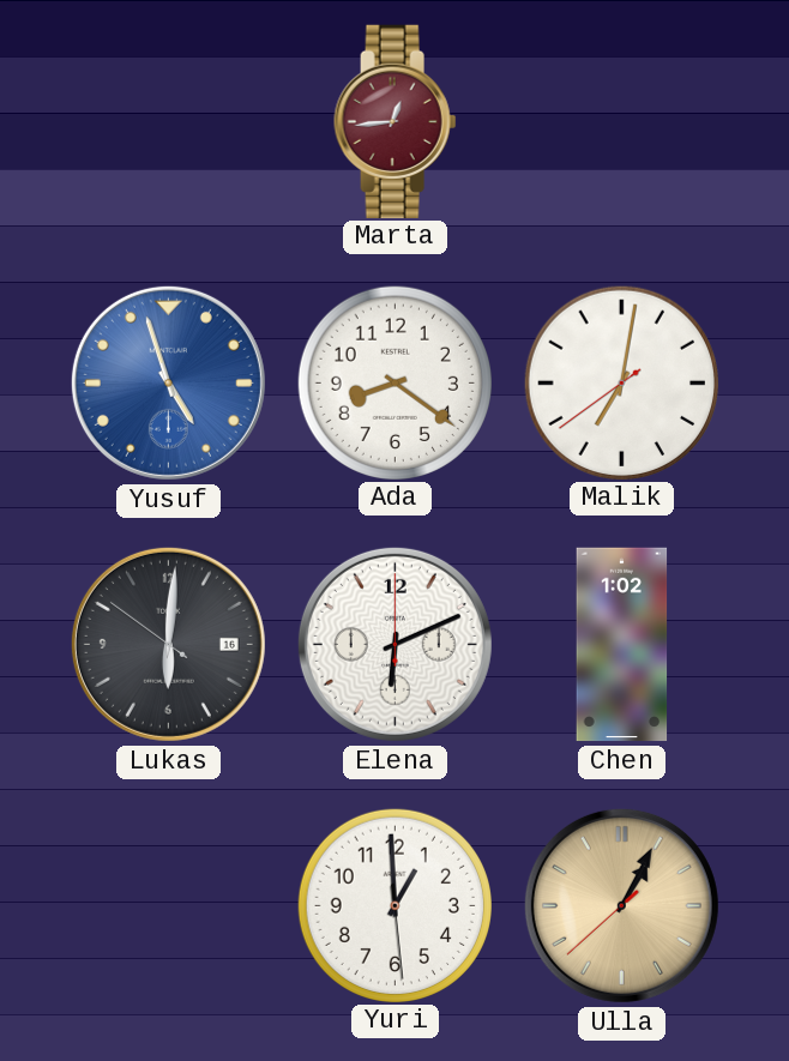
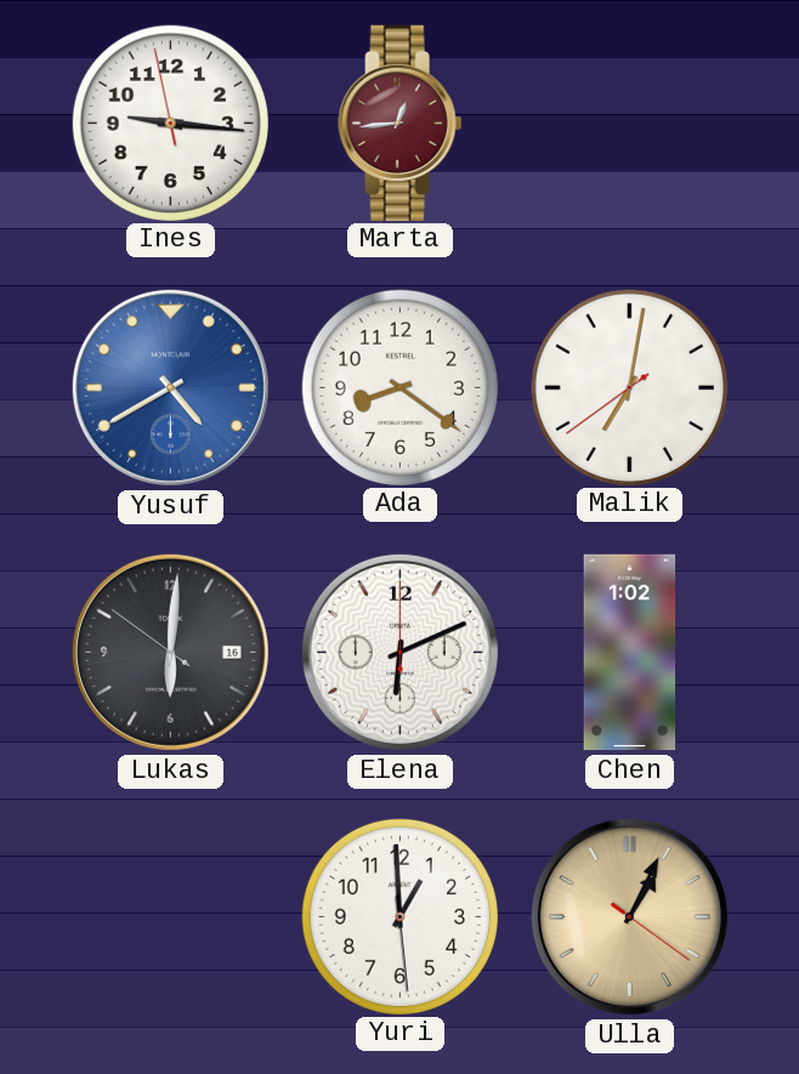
Ines: none -> 9:15
Yusuf: 4:57 -> 4:40
Ulla: 1:04:38 -> 1:04:21
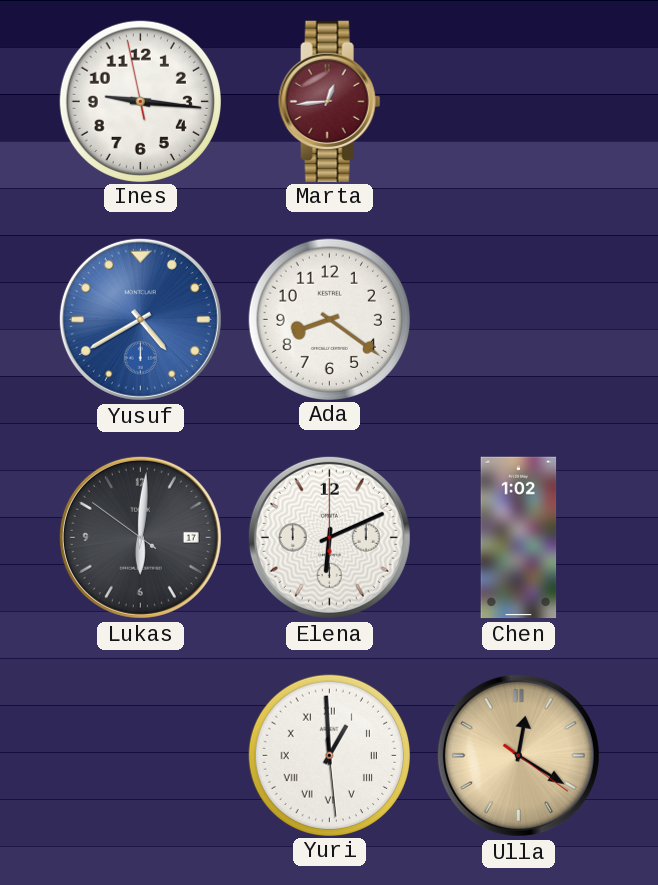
Malik: 7:01 -> none
Lukas date: 16 -> 17
Yuri numerals: Arabic -> Roman
Ulla: 1:04 -> 12:20
